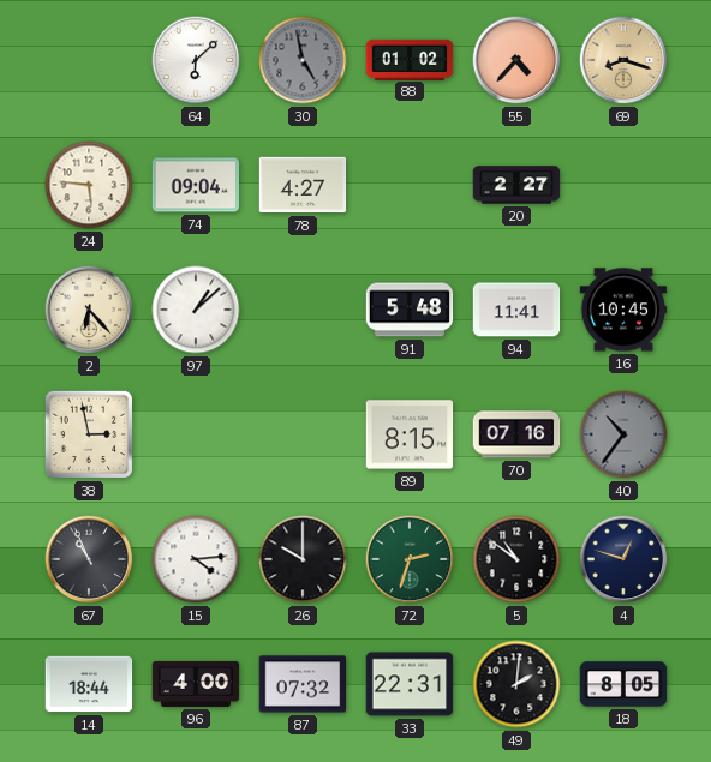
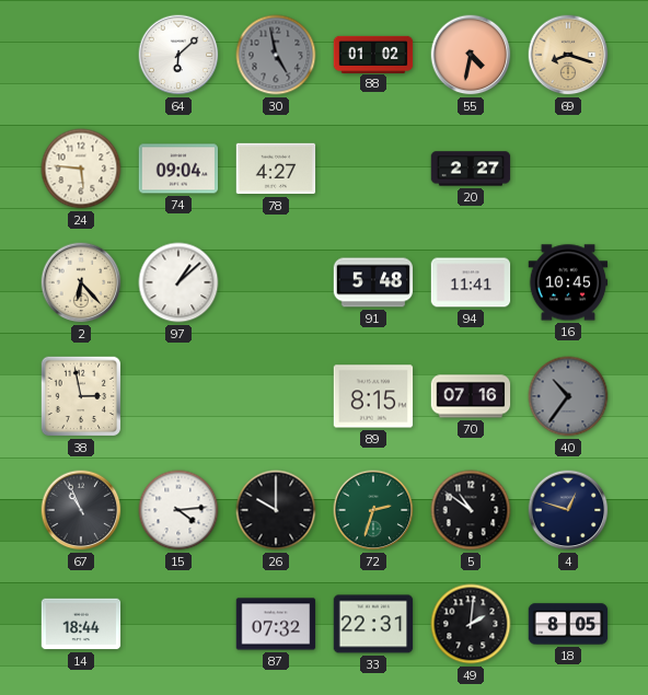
55: 4:37 -> 4:32
96: 4:00 -> none
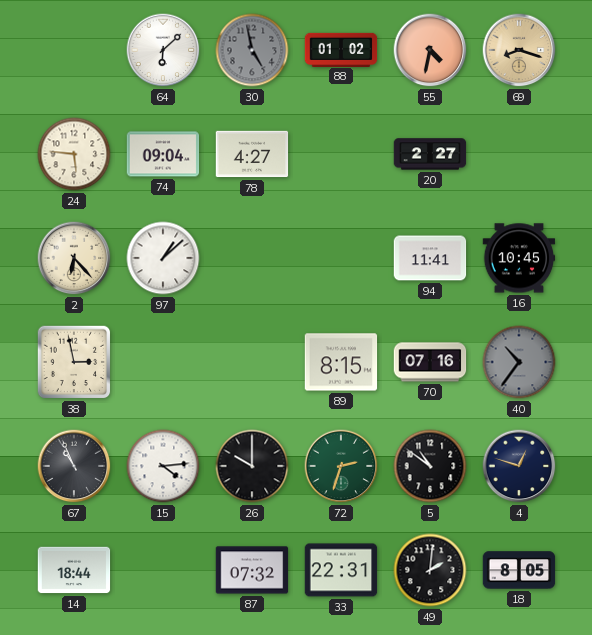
91: 5:48 -> none
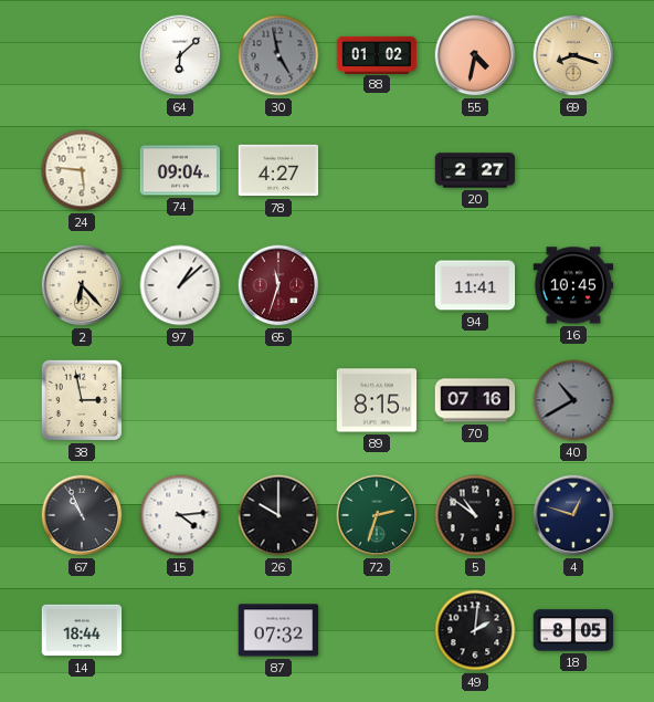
65: none -> 11:33
40: 10:36 -> 10:40
33: 22:31 -> none
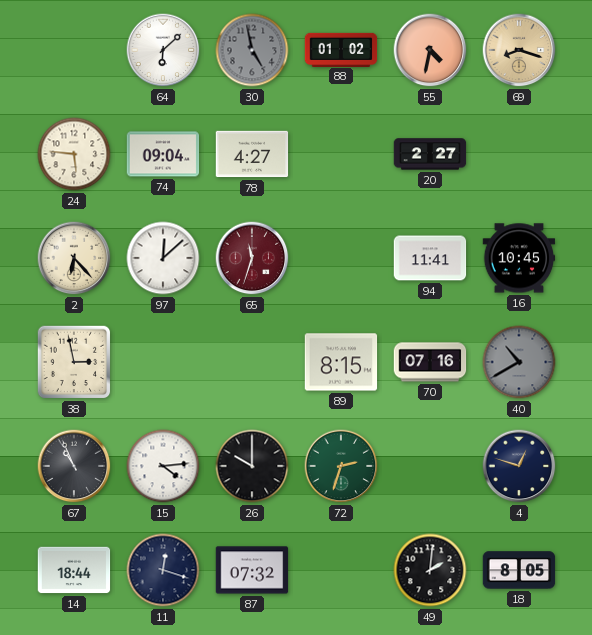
97: 1:08 -> 12:08
5: 10:51 -> none
11: none -> 12:18
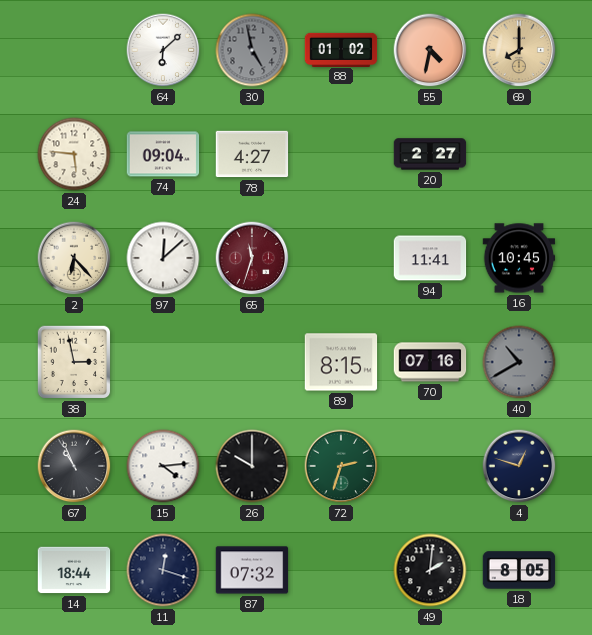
69: 8:18 -> 8:00
